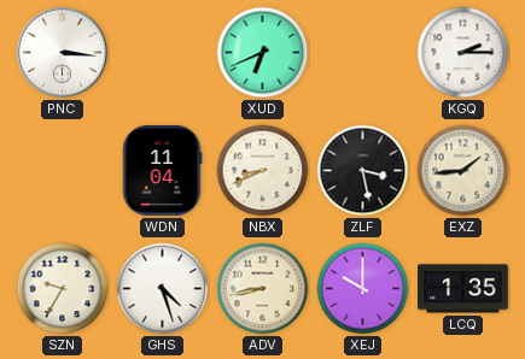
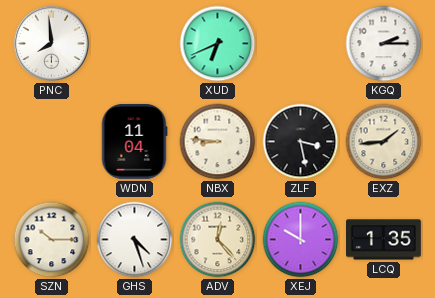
PNC: 3:16 -> 7:59
NBX: 8:41 -> 8:46
SZN: 9:35 -> 10:15
ADV: 8:43 -> 12:23
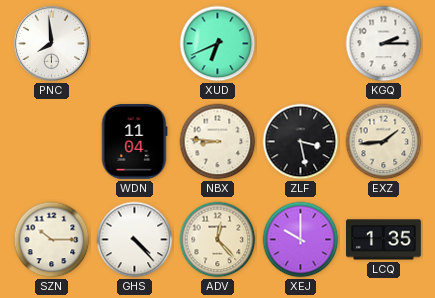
GHS: 4:27 -> 4:23
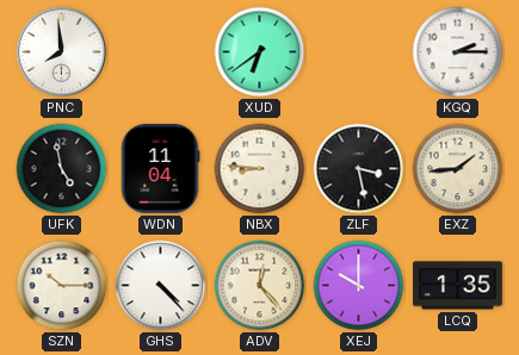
XUD: 6:41 -> 6:39
UFK: none -> 4:58
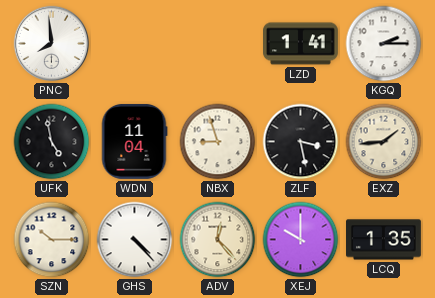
XUD: 6:39 -> none
LZD: none -> 1:41
NBX: 8:46 -> 8:57
